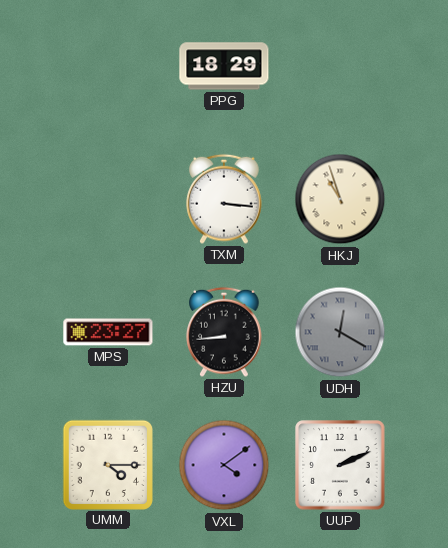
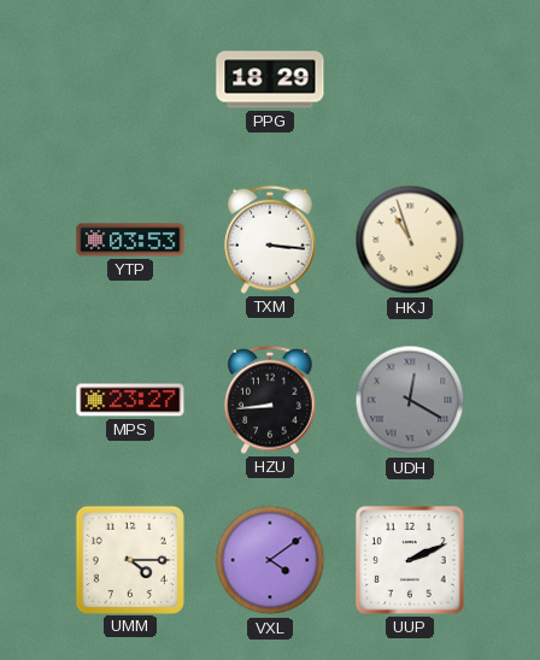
YTP: none -> 03:53
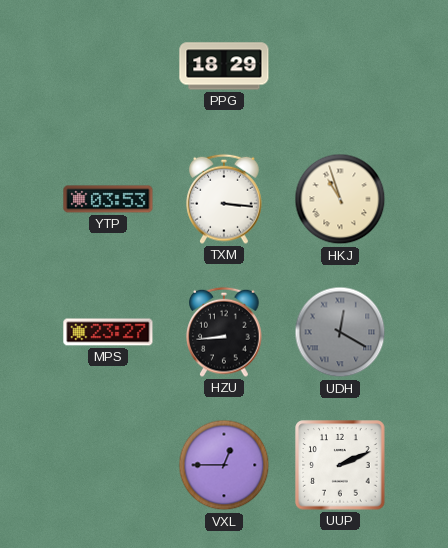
UMM: 4:15 -> none
VXL: 4:09 -> 12:45
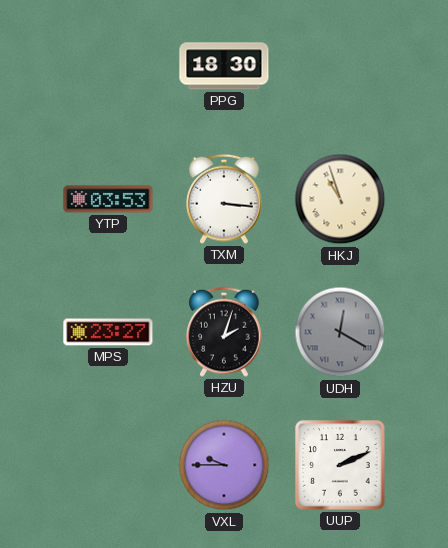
PPG: 18:29 -> 18:30
HZU: 8:44 -> 2:03
VXL: 12:45 -> 9:45
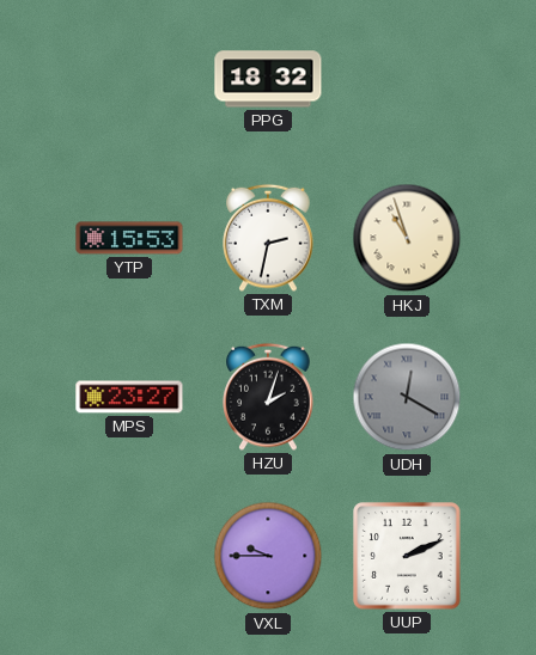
PPG: 18:30 -> 18:32
YTP: 03:53 -> 15:53
TXM: 3:16 -> 2:32
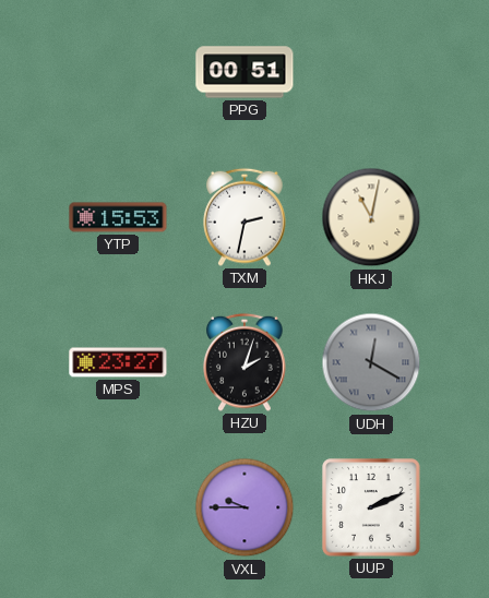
PPG: 18:32 -> 00:51
HKJ: 10:57 -> 11:02
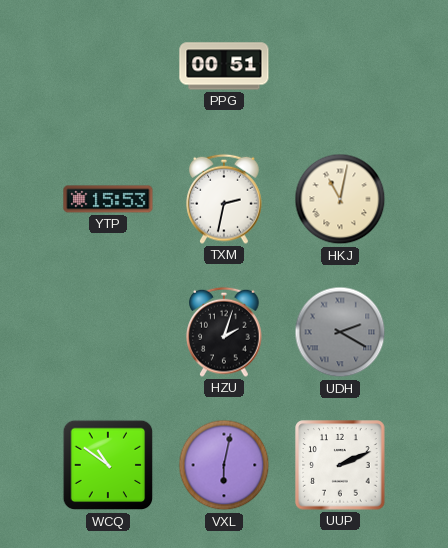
MPS: 23:27 -> none
UDH: 12:20 -> 2:20
WCQ: none -> 10:51
VXL: 9:45 -> 6:02
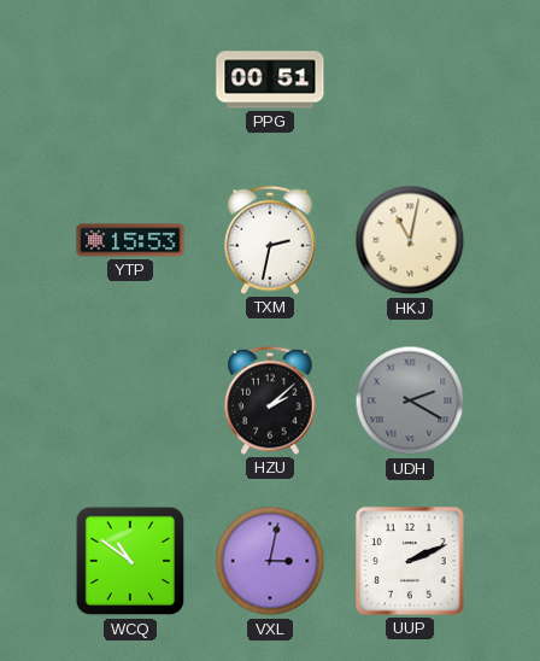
HZU: 2:03 -> 2:08
VXL: 6:02 -> 3:02
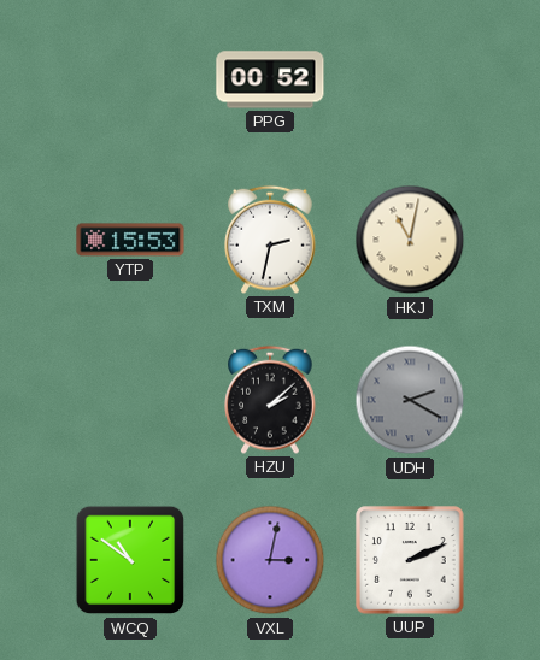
PPG: 00:51 -> 00:52
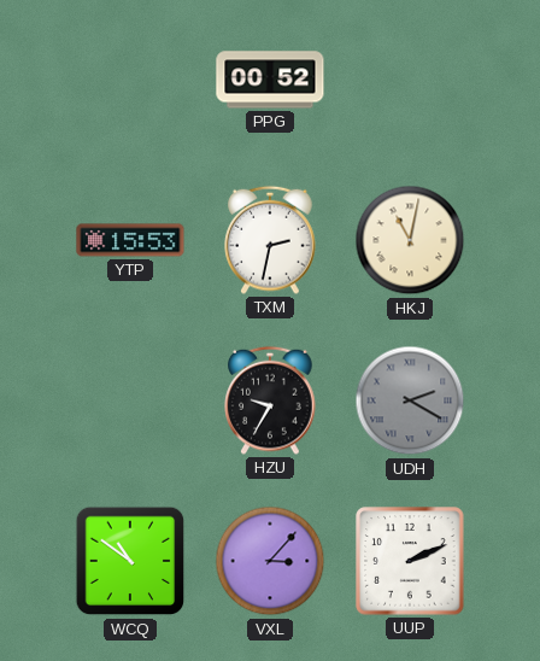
HZU: 2:08 -> 9:35
VXL: 3:02 -> 3:07
